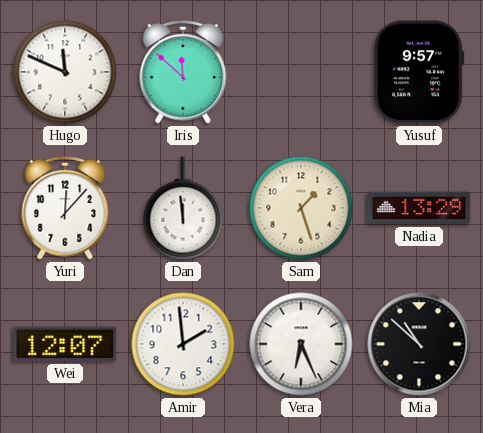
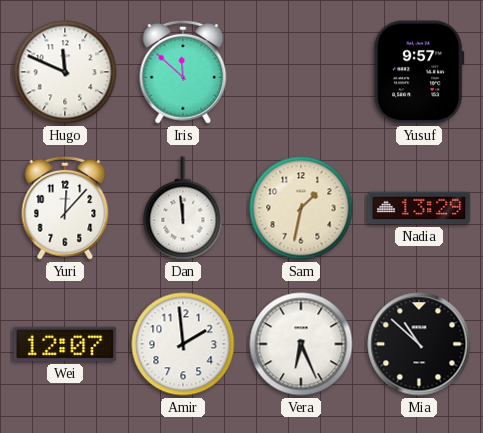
Sam: 1:27 -> 1:32
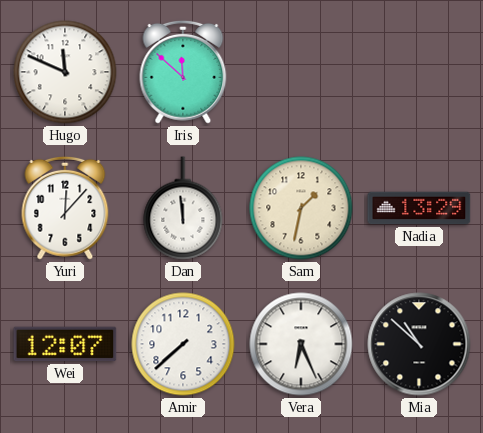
Yusuf: 9:57 -> none
Amir: 1:59 -> 7:38
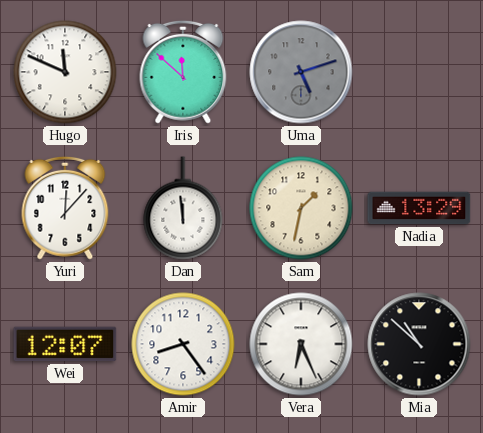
Uma: none -> 5:12
Amir: 7:38 -> 8:24
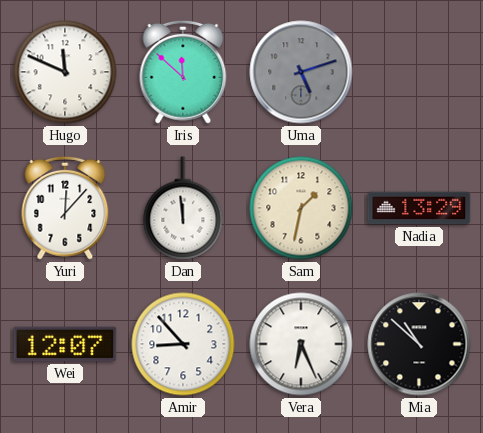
Amir: 8:24 -> 8:53
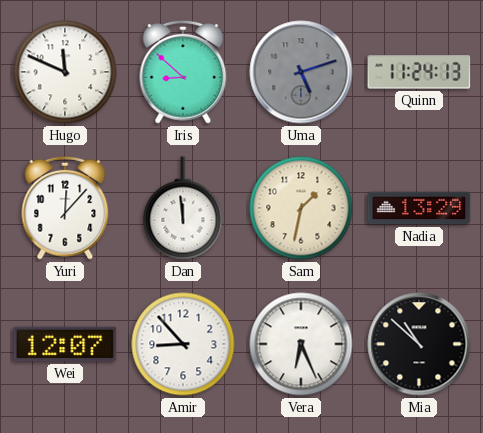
Iris: 11:52 -> 8:52
Quinn: none -> 11:24
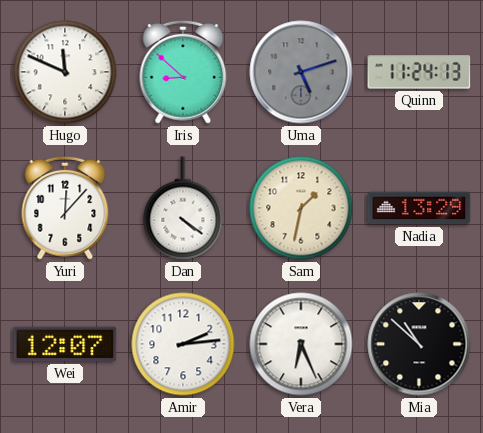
Dan: 11:59 -> 4:21
Amir: 8:53 -> 2:14
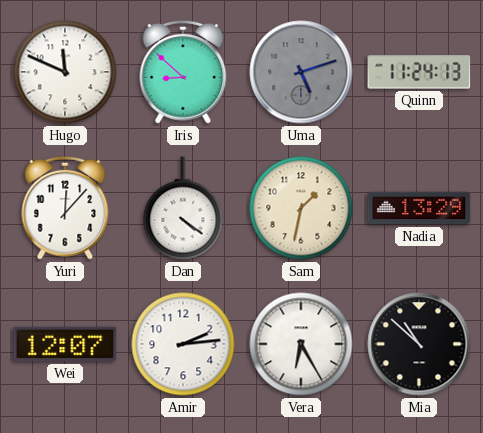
Vera: 6:26 -> 6:25
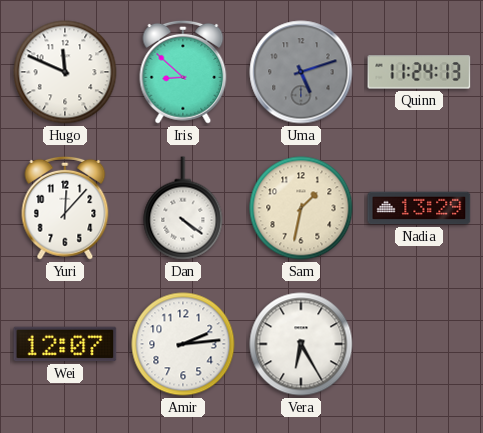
Mia: 10:52 -> none
